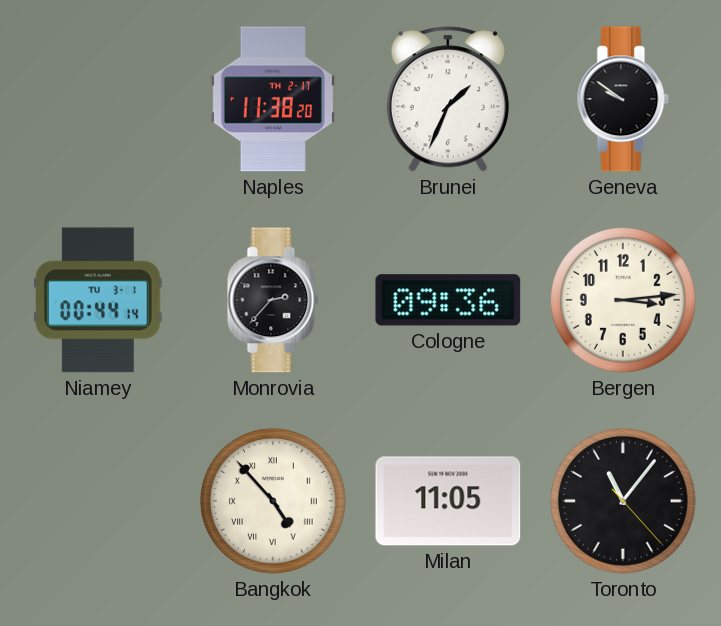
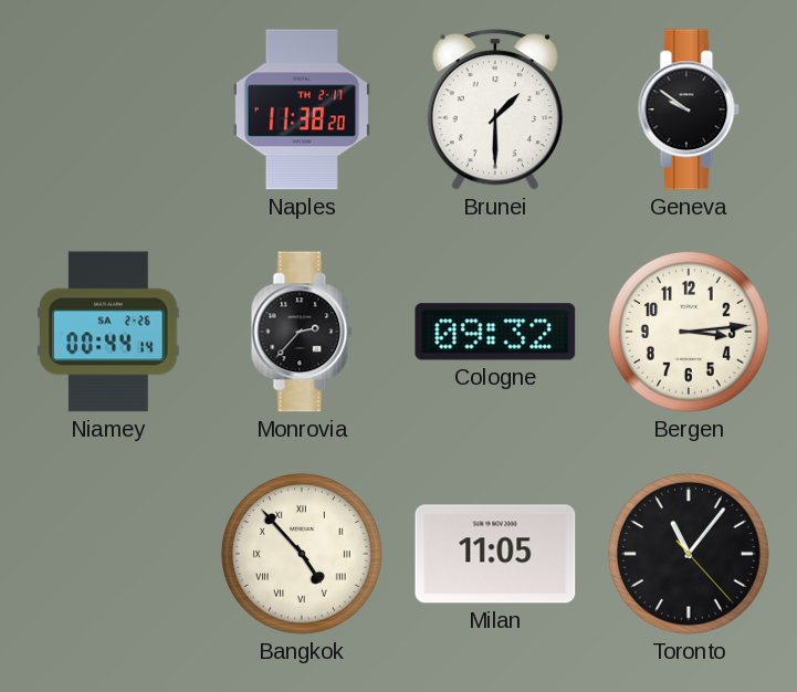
Brunei: 1:34 -> 1:30
Niamey date: TU 3-1 -> SA 2-26
Cologne: 09:36 -> 09:32
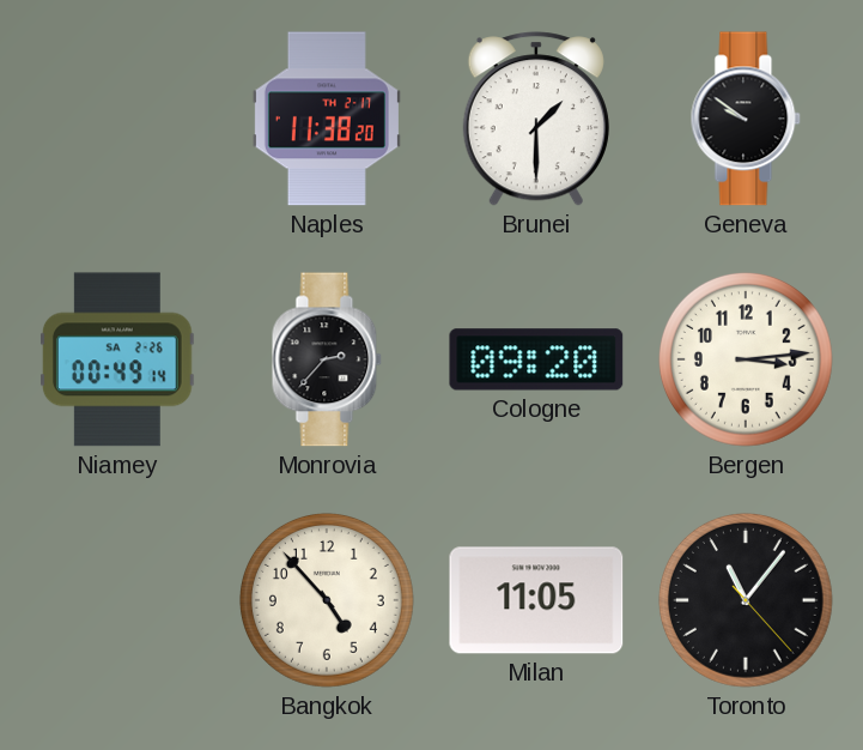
Niamey: 00:44 -> 00:49
Cologne: 09:32 -> 09:20
Bangkok numerals: Roman -> Arabic
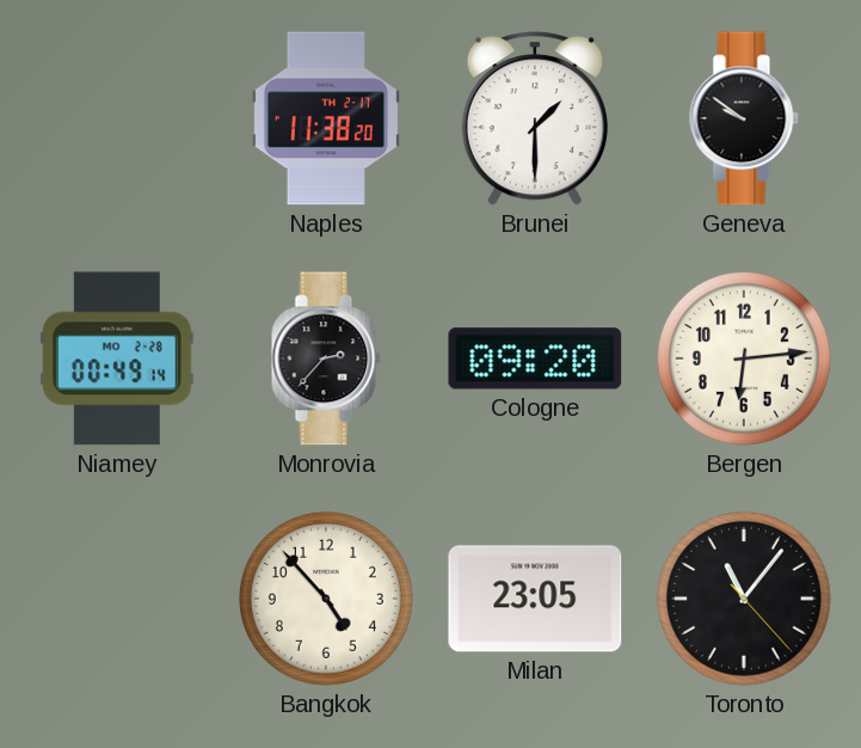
Niamey date: SA 2-26 -> MO 2-28
Bergen: 3:14 -> 6:14
Milan: 11:05 -> 23:05
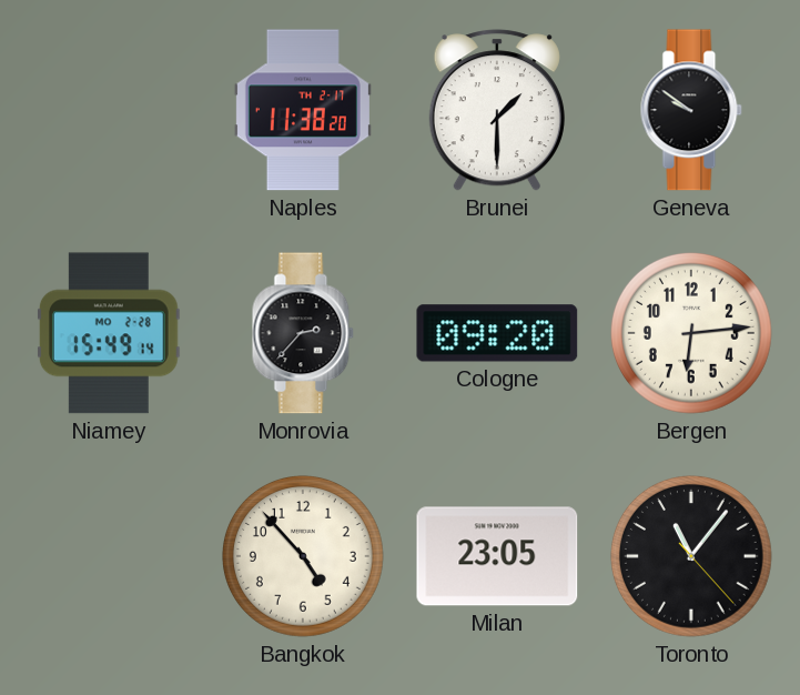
Niamey: 00:49 -> 15:49
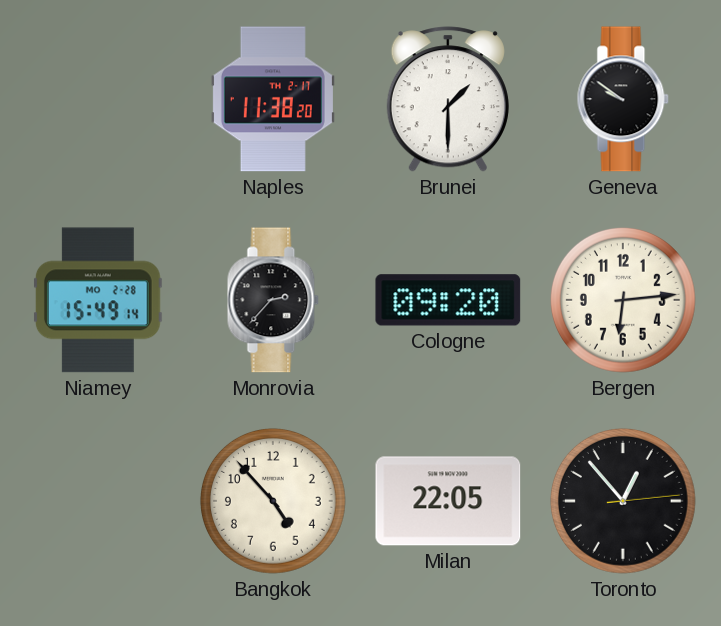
Milan: 23:05 -> 22:05
Toronto: 11:06 -> 12:53
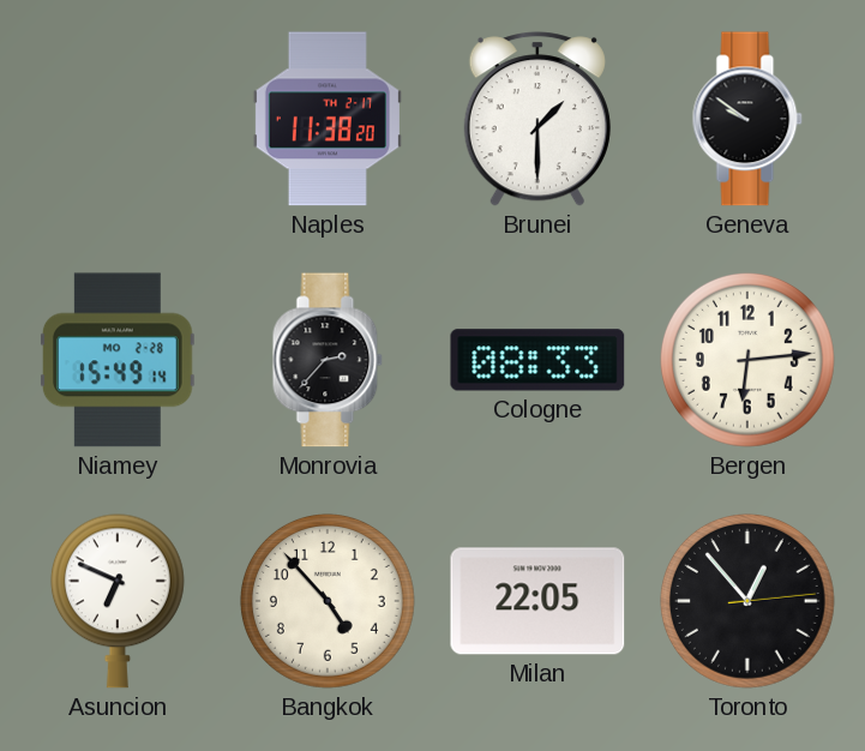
Cologne: 09:20 -> 08:33
Asuncion: none -> 6:49
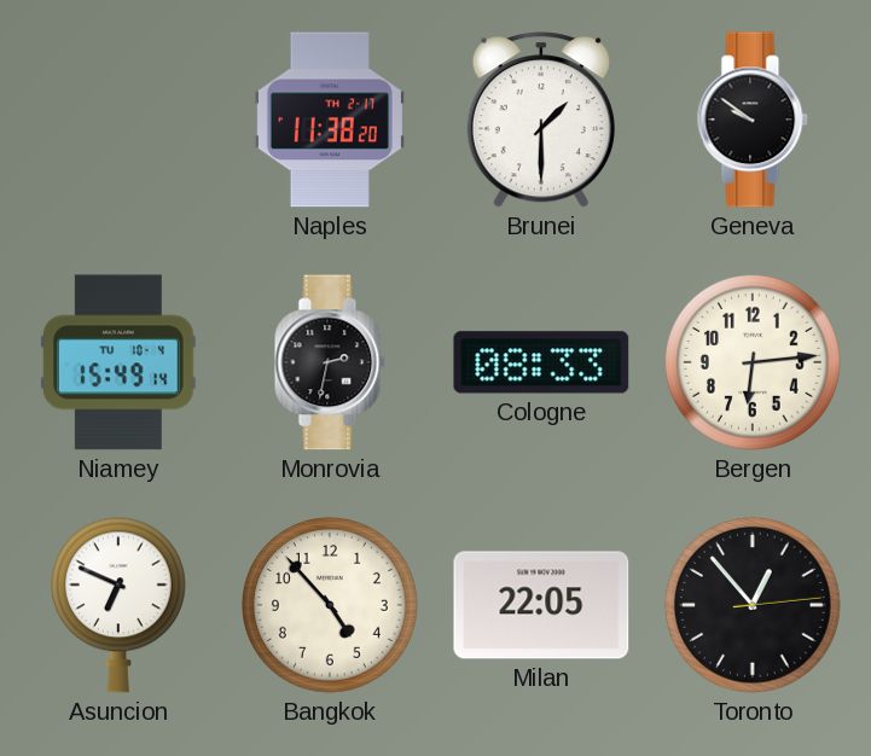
Niamey date: MO 2-28 -> TU 10-4
Monrovia: 2:37 -> 2:32
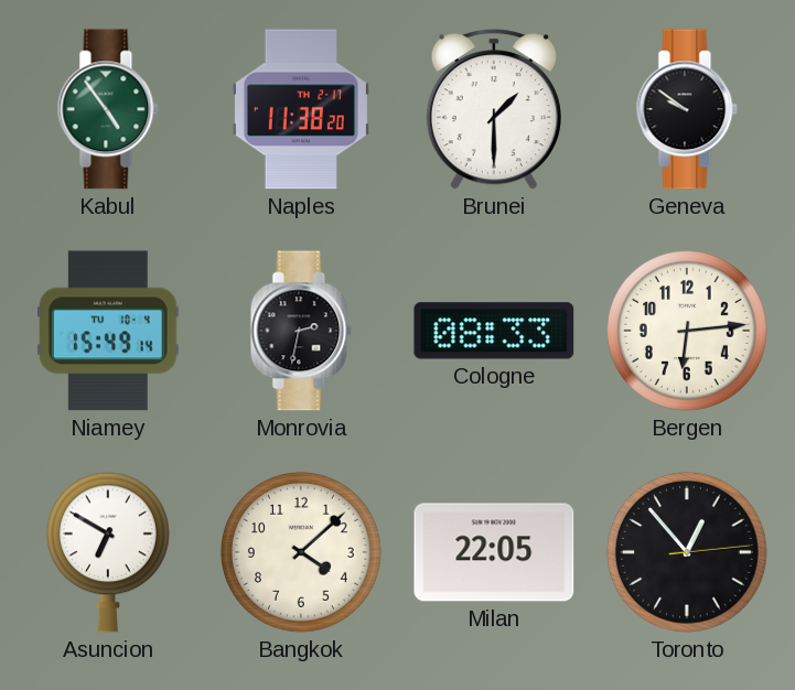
Kabul: none -> 4:54
Asuncion: 6:49 -> 6:50
Bangkok: 4:53 -> 4:08
